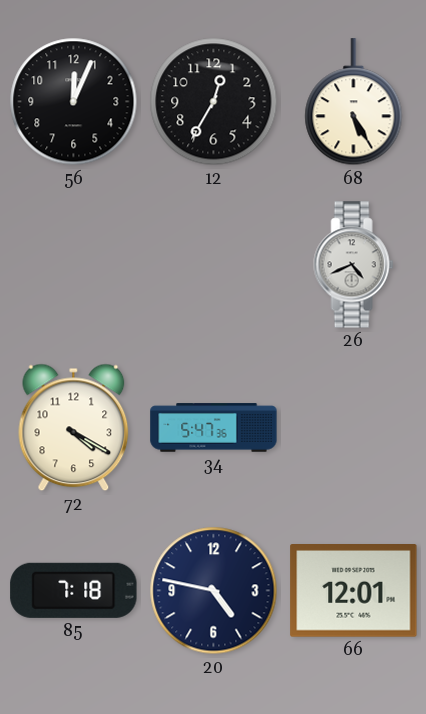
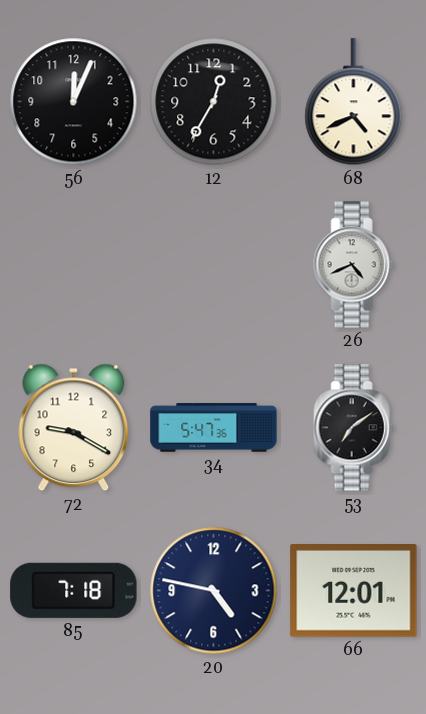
68: 5:25 -> 4:41
72: 4:20 -> 9:20
53: none -> 7:09
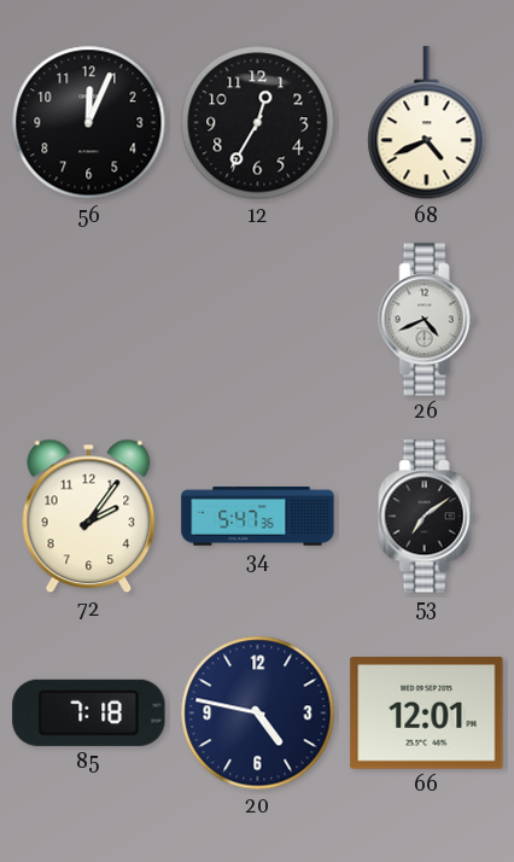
72: 9:20 -> 2:06
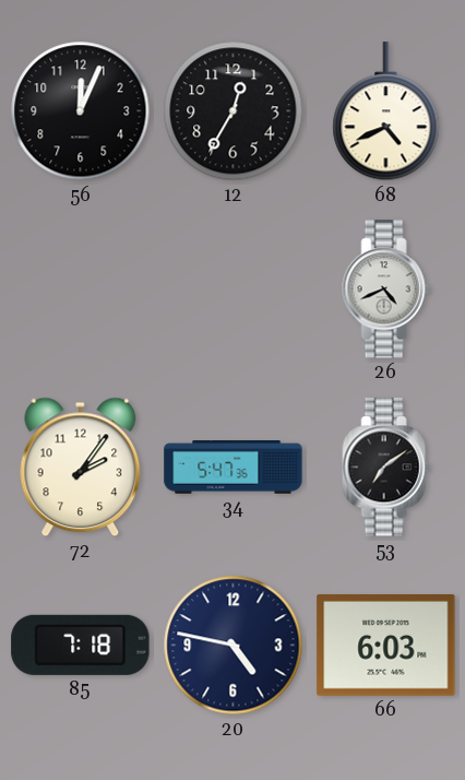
66: 12:01 -> 6:03
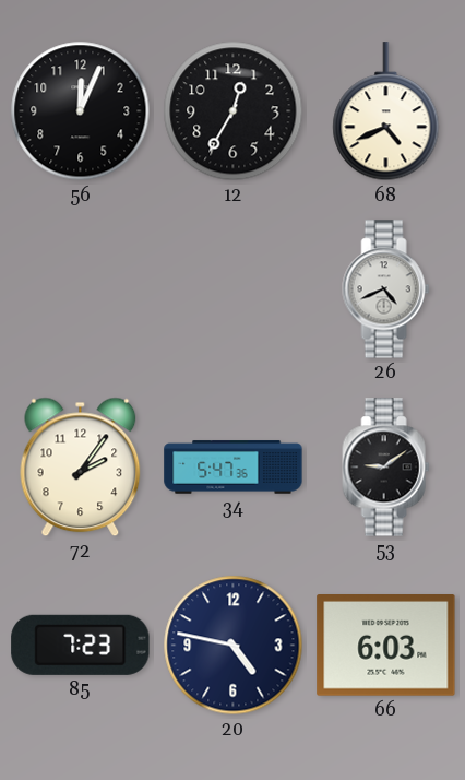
53: 7:09 -> 9:09
85: 7:18 -> 7:23
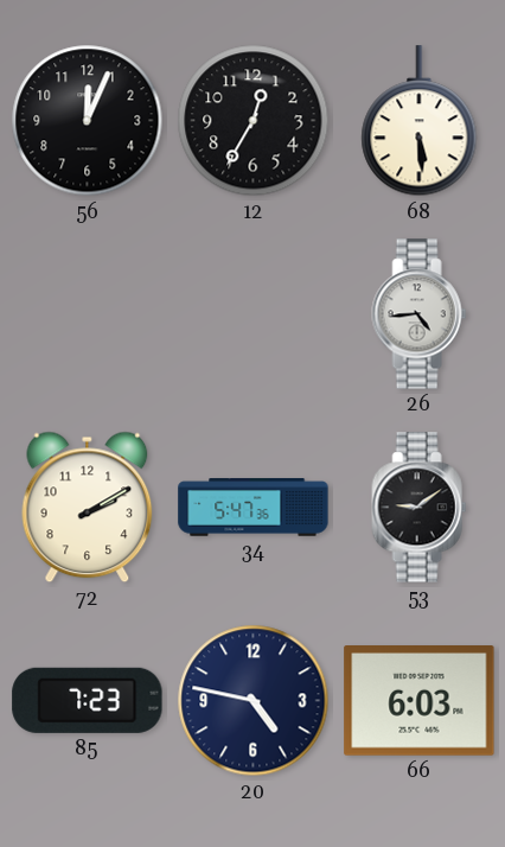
68: 4:41 -> 5:29
26: 4:41 -> 4:44
72: 2:06 -> 2:10
